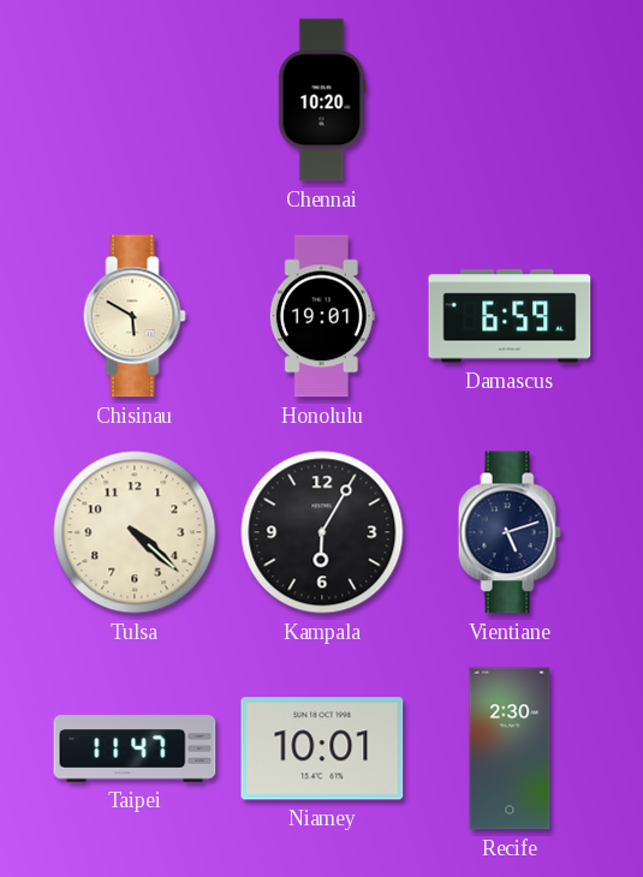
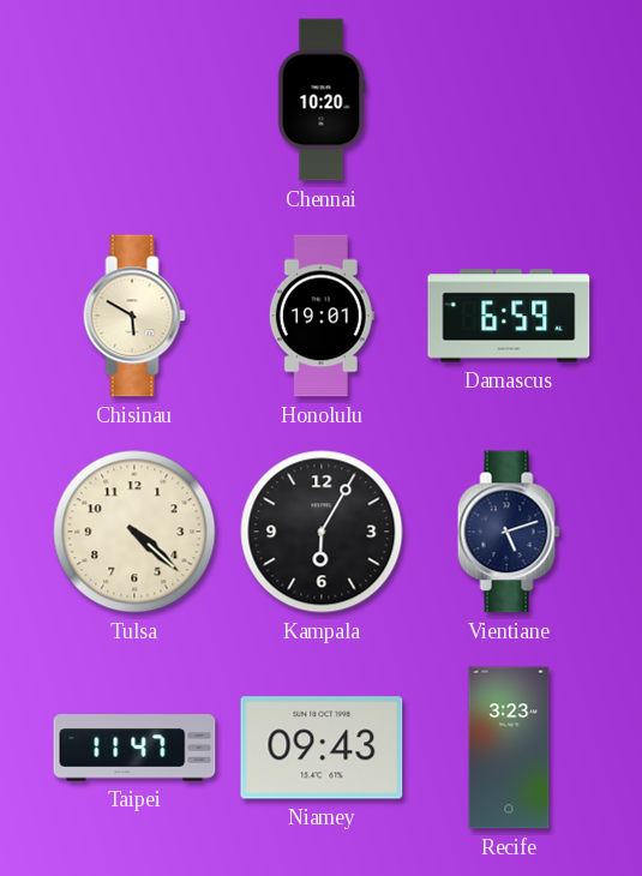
Niamey: 10:01 -> 09:43
Recife: 2:30 -> 3:23
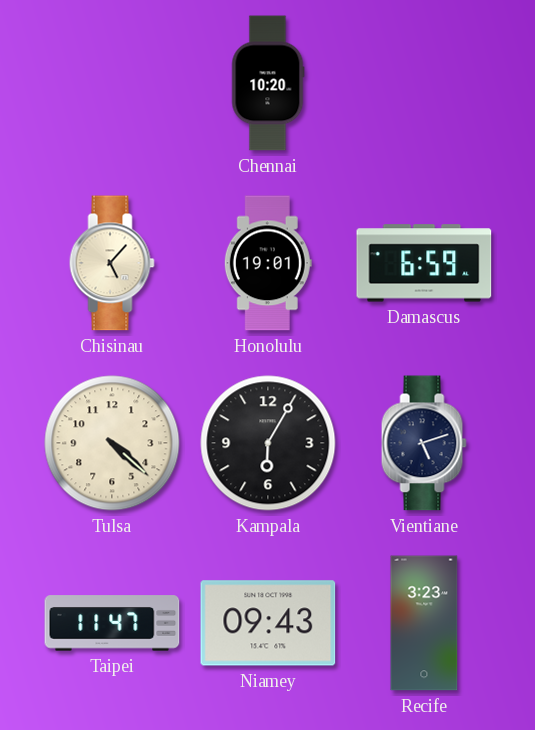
Chisinau: 5:50 -> 5:07
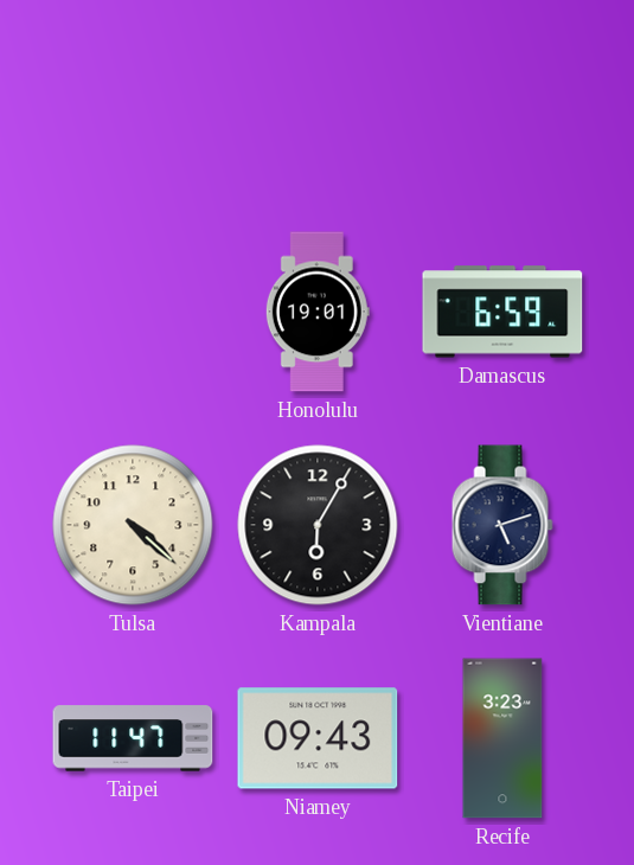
Chennai: 10:20 -> none
Chisinau: 5:07 -> none
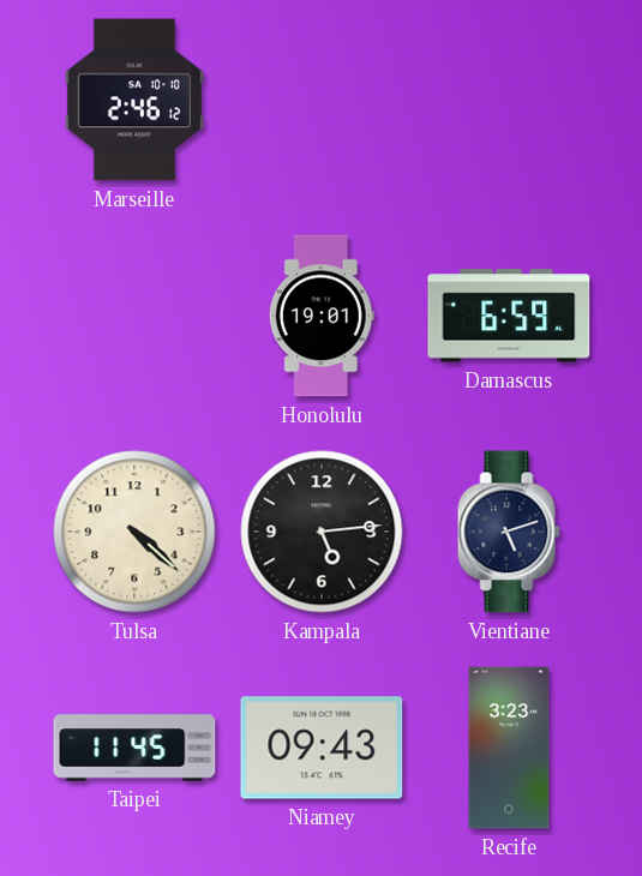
Marseille: none -> 2:46
Kampala: 6:05 -> 5:14
Taipei: 11:47 -> 11:45
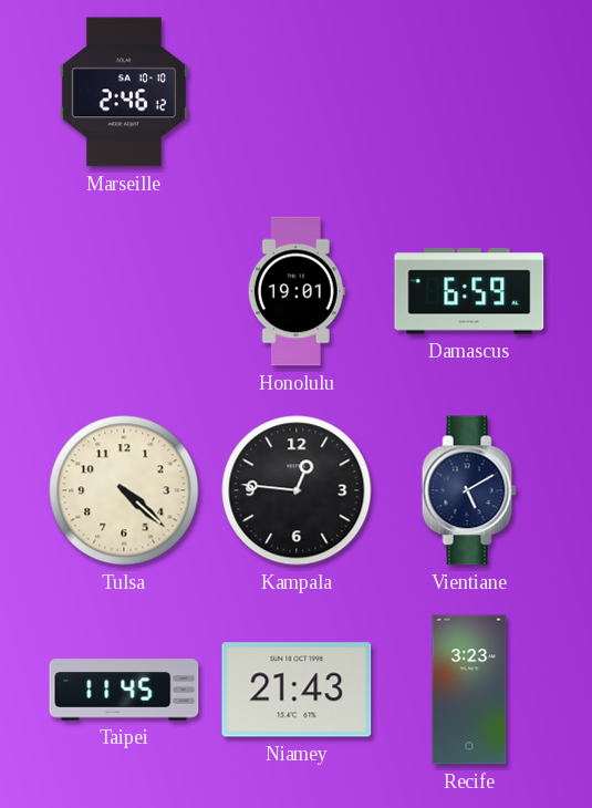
Kampala: 5:14 -> 12:46
Vientiane: 5:12 -> 5:10
Niamey: 09:43 -> 21:43
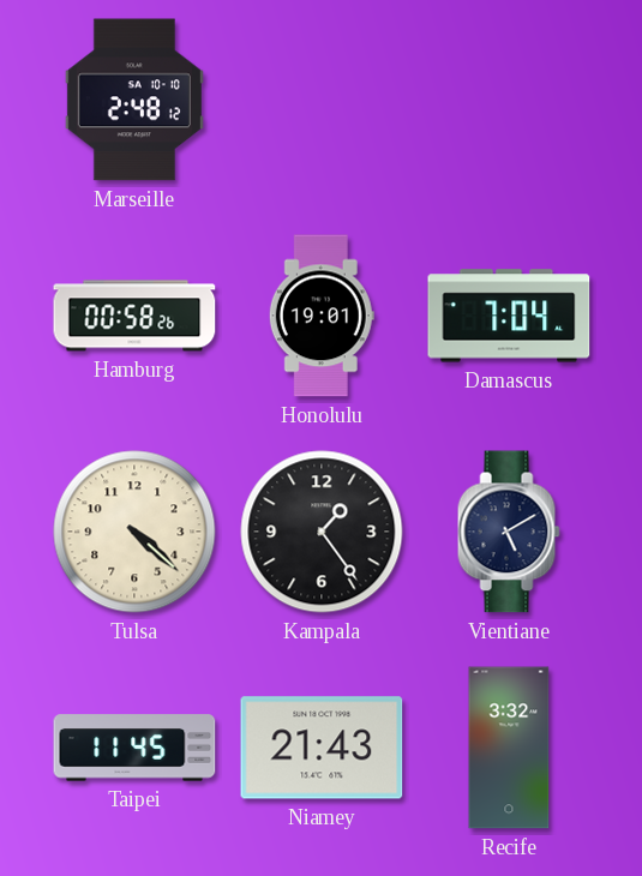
Marseille: 2:46 -> 2:48
Hamburg: none -> 00:58
Damascus: 6:59 -> 7:04
Kampala: 12:46 -> 1:24
Recife: 3:23 -> 3:32
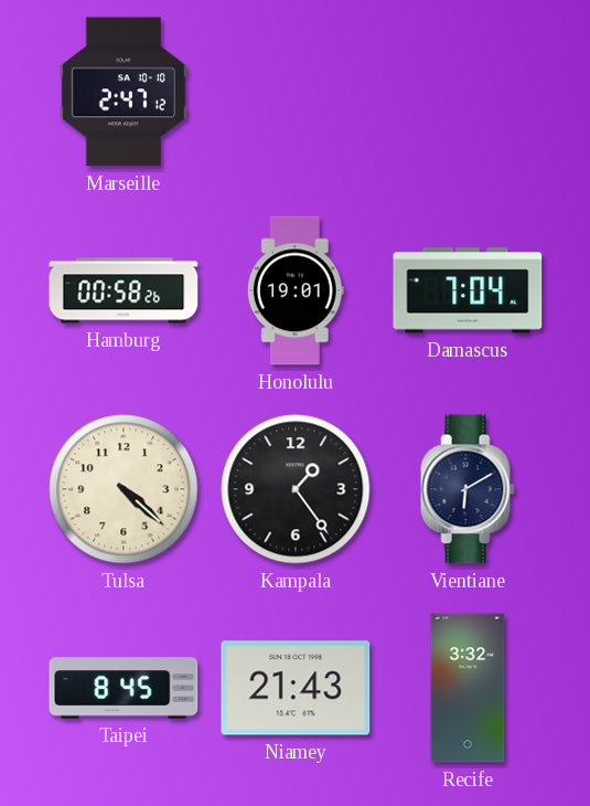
Marseille: 2:48 -> 2:47
Vientiane: 5:10 -> 6:10
Taipei: 11:45 -> 8:45
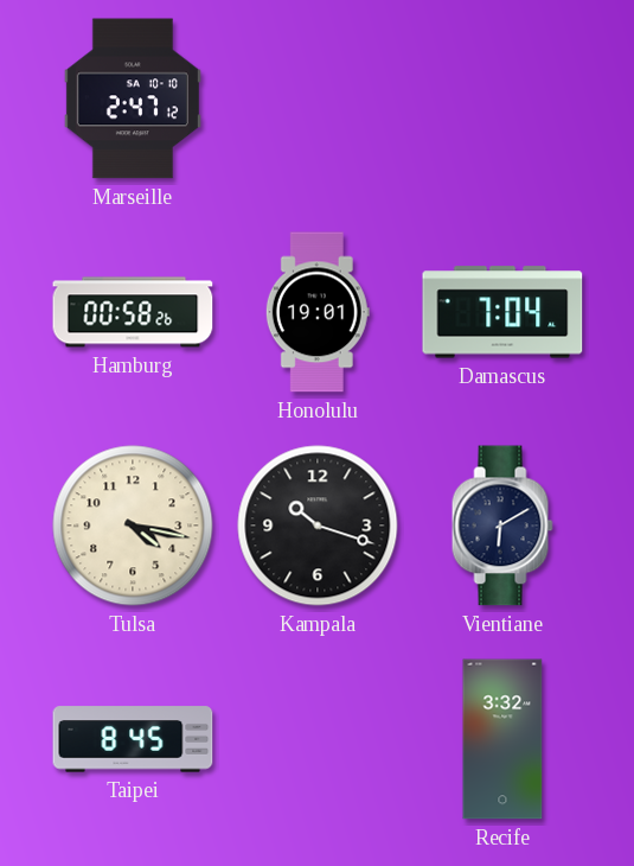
Tulsa: 4:22 -> 4:17
Kampala: 1:24 -> 10:18
Niamey: 21:43 -> none
